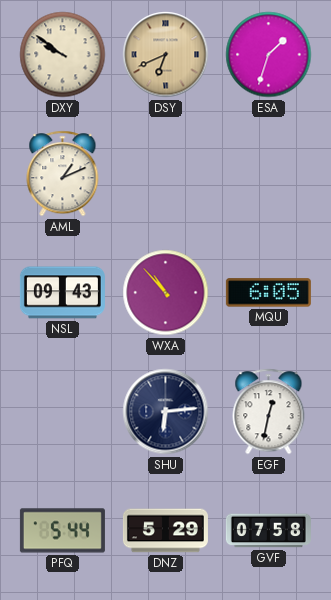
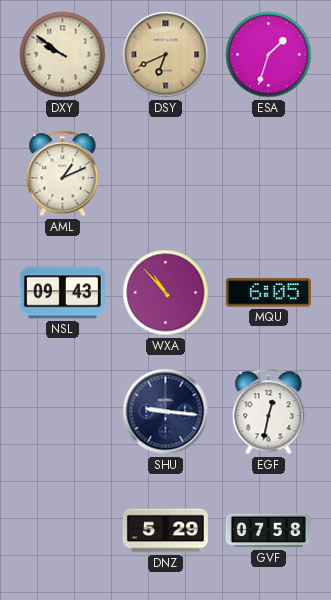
SHU: 6:14 -> 9:16
PFQ: 5:44 -> none
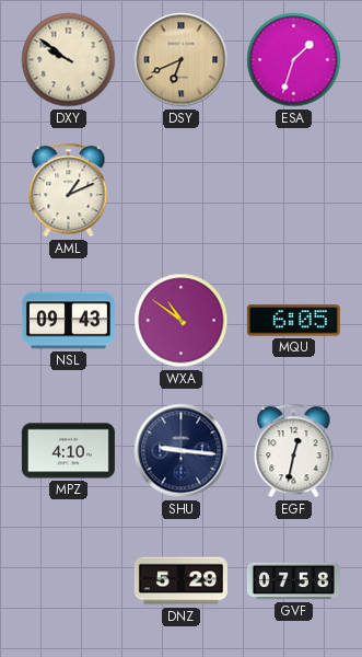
WXA: 10:53 -> 10:51
MPZ: none -> 4:10
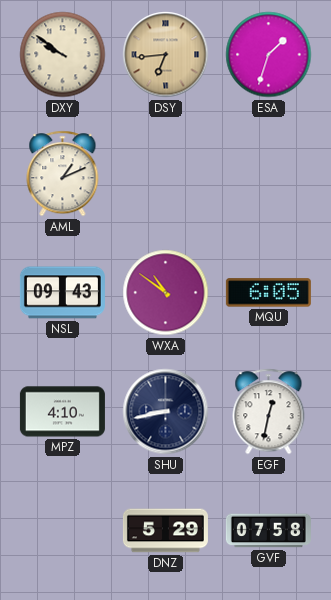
DSY: 6:41 -> 6:44
SHU: 9:16 -> 8:43
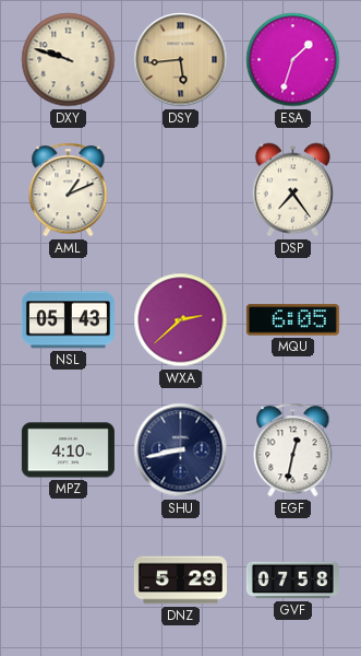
DXY: 9:51 -> 9:48
DSY: 6:44 -> 5:44
DSP: none -> 7:24
NSL: 09:43 -> 05:43
WXA: 10:51 -> 2:38
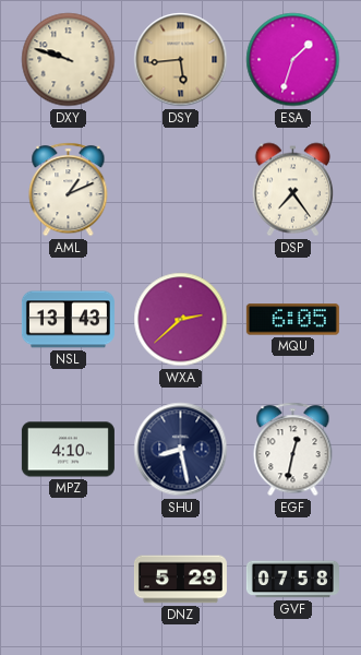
NSL: 05:43 -> 13:43
SHU: 8:43 -> 8:28
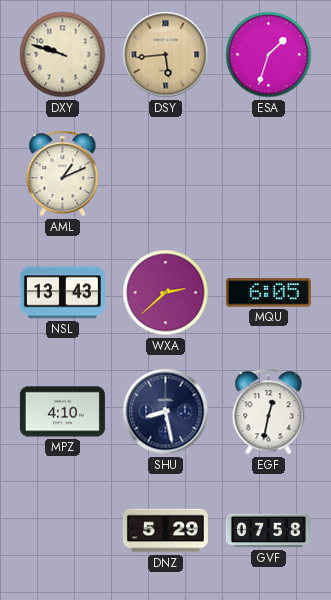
DSP: 7:24 -> none
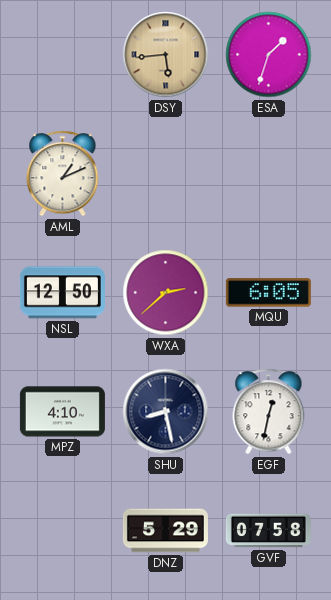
DXY: 9:48 -> none
NSL: 13:43 -> 12:50
